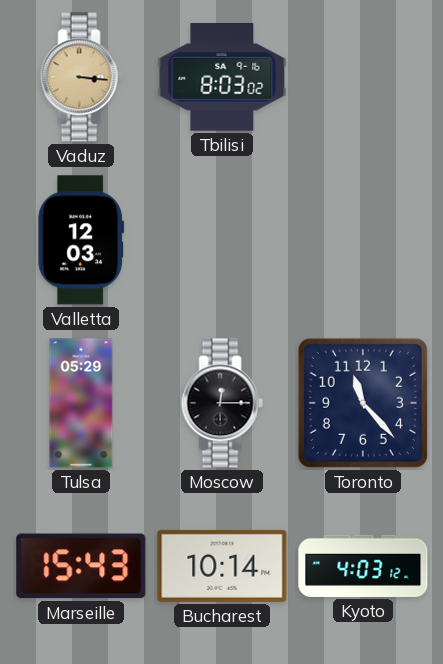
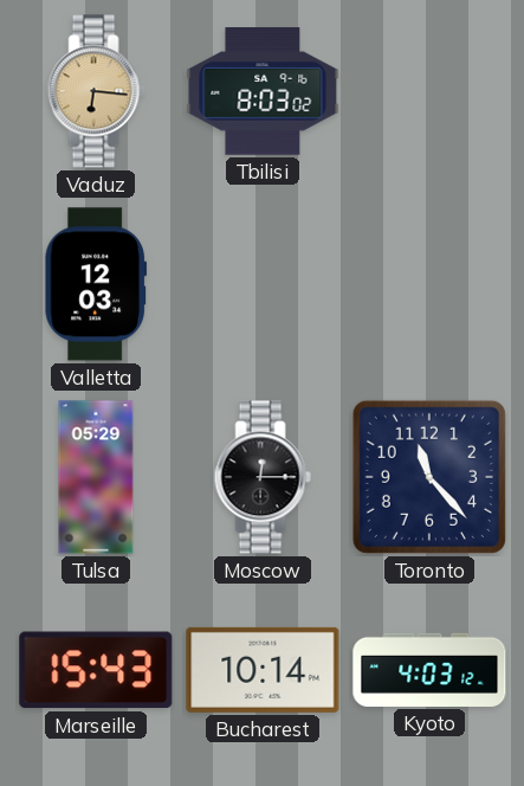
Vaduz: 3:16 -> 6:16
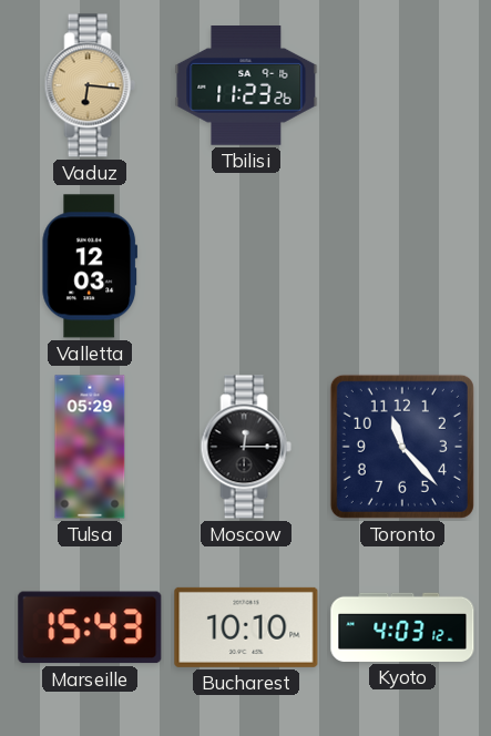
Tbilisi: 8:03 -> 11:23
Bucharest: 10:14 -> 10:10
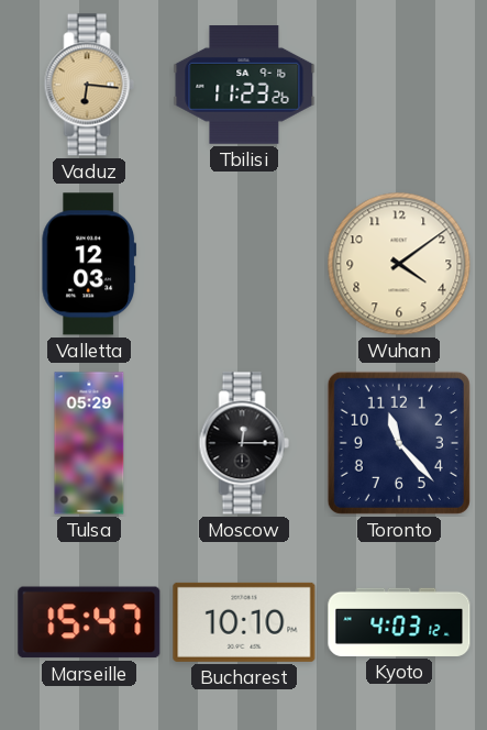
Wuhan: none -> 4:09
Marseille: 15:43 -> 15:47
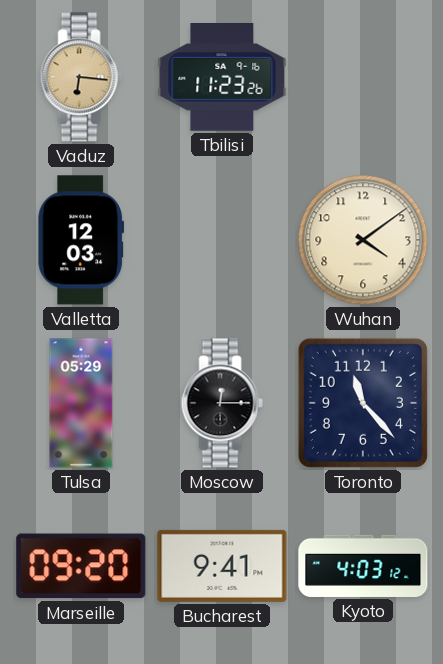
Marseille: 15:47 -> 09:20
Bucharest: 10:10 -> 9:41
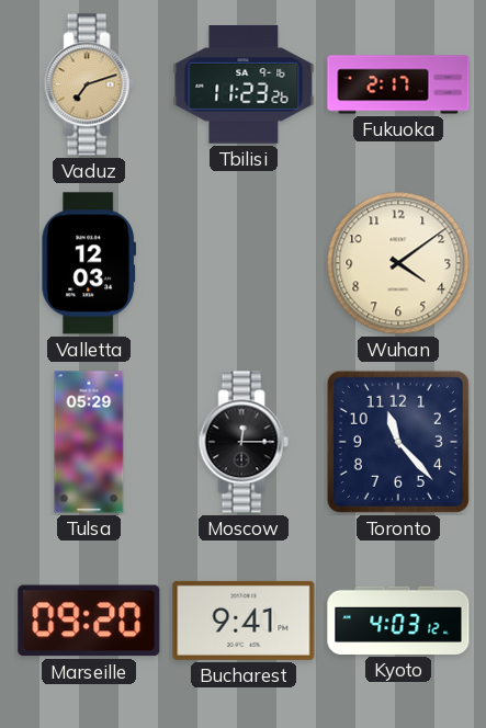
Vaduz: 6:16 -> 7:12
Fukuoka: none -> 2:17
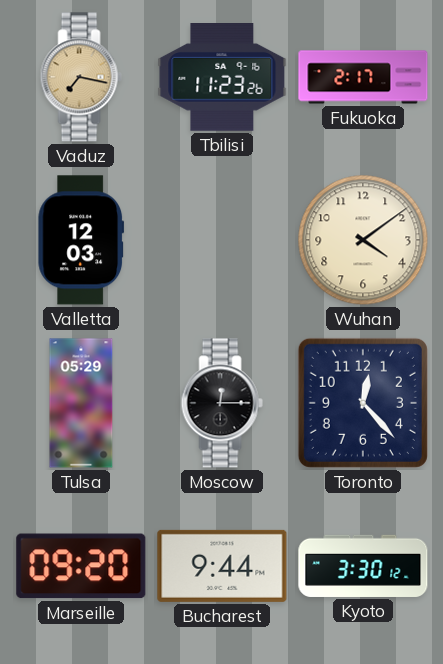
Vaduz: 7:12 -> 7:17
Toronto: 11:23 -> 12:23
Bucharest: 9:41 -> 9:44
Kyoto: 4:03 -> 3:30
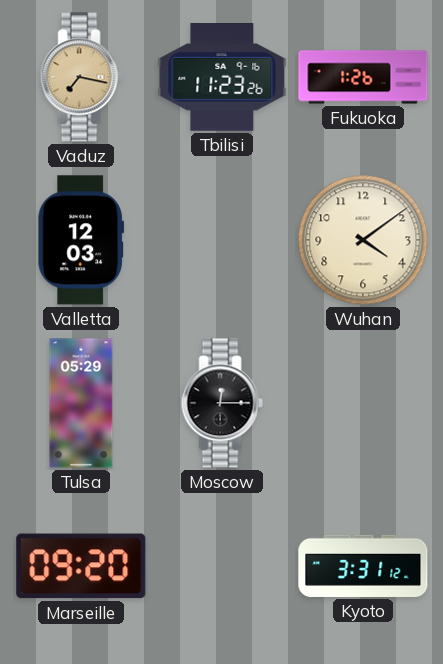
Fukuoka: 2:17 -> 1:26
Toronto: 12:23 -> none
Bucharest: 9:44 -> none
Kyoto: 3:30 -> 3:31
